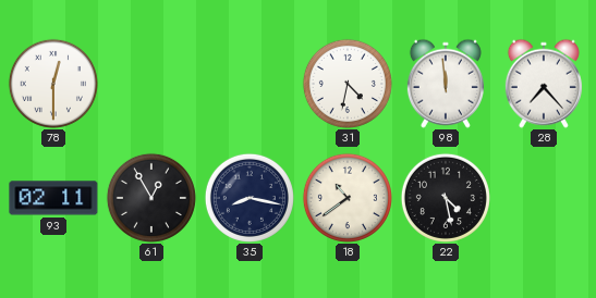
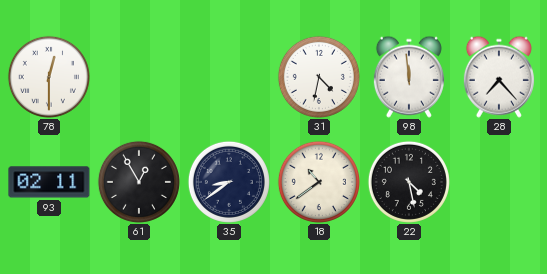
35: 8:17 -> 8:39
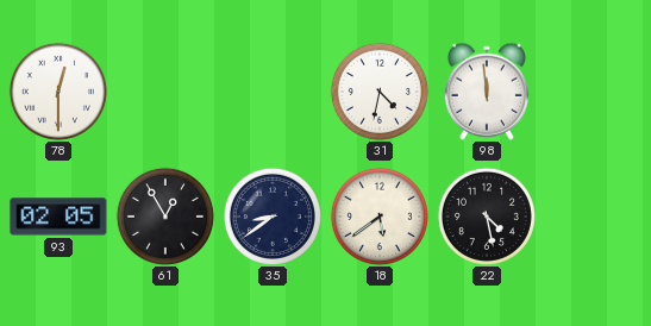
28: 7:23 -> none
93: 02:11 -> 02:05
18: 10:39 -> 5:39
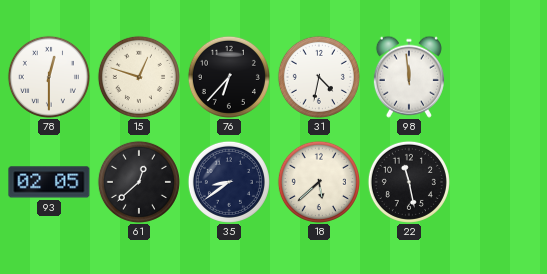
15: none -> 12:48
76: none -> 6:37
61: 12:55 -> 12:38
18: 5:39 -> 5:38
22: 4:28 -> 11:28
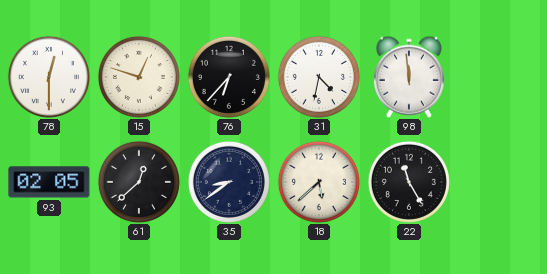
22: 11:28 -> 11:25
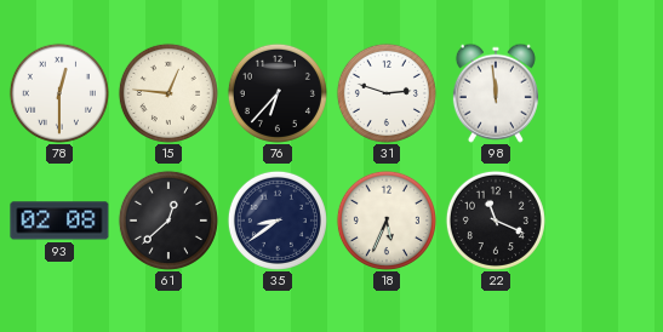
15: 12:48 -> 12:46
31: 4:32 -> 2:48
93: 02:05 -> 02:08
18: 5:38 -> 5:34
22: 11:25 -> 11:19
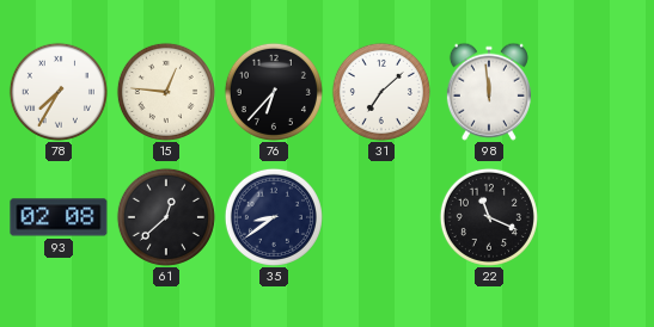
78: 12:30 -> 7:35
31: 2:48 -> 7:08
18: 5:34 -> none
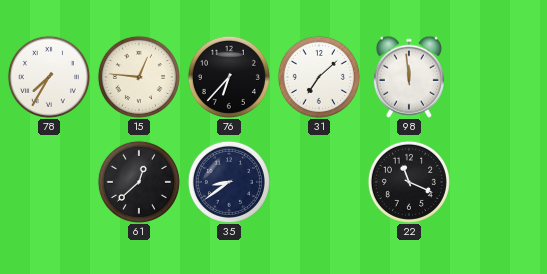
93: 02:08 -> none
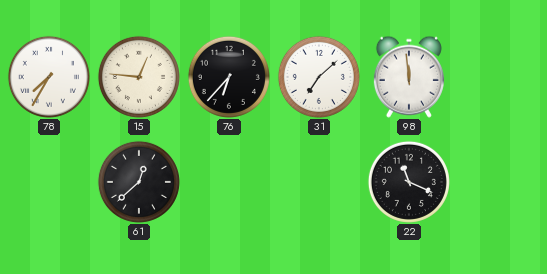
35: 8:39 -> none
